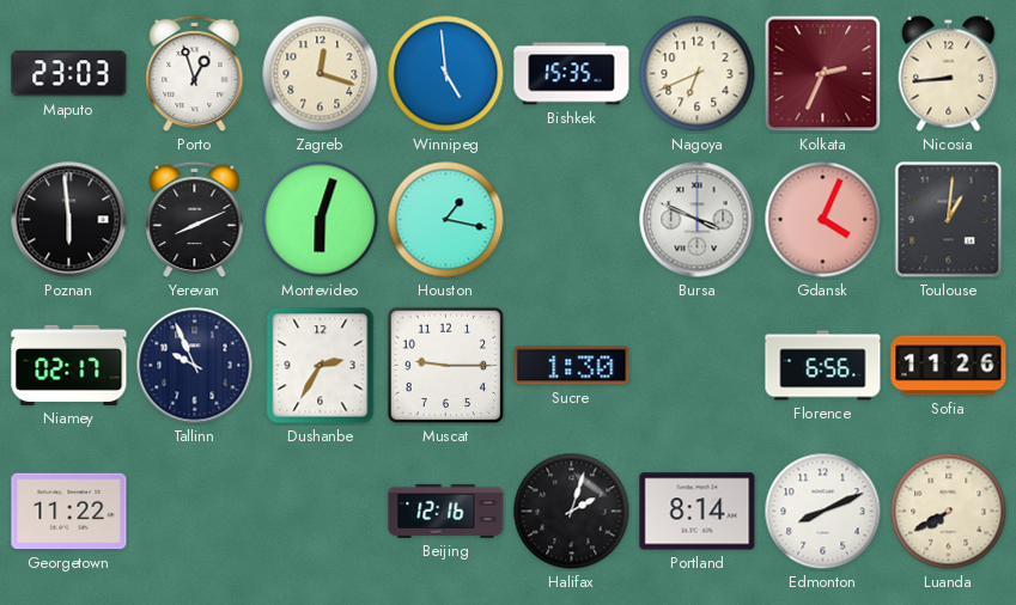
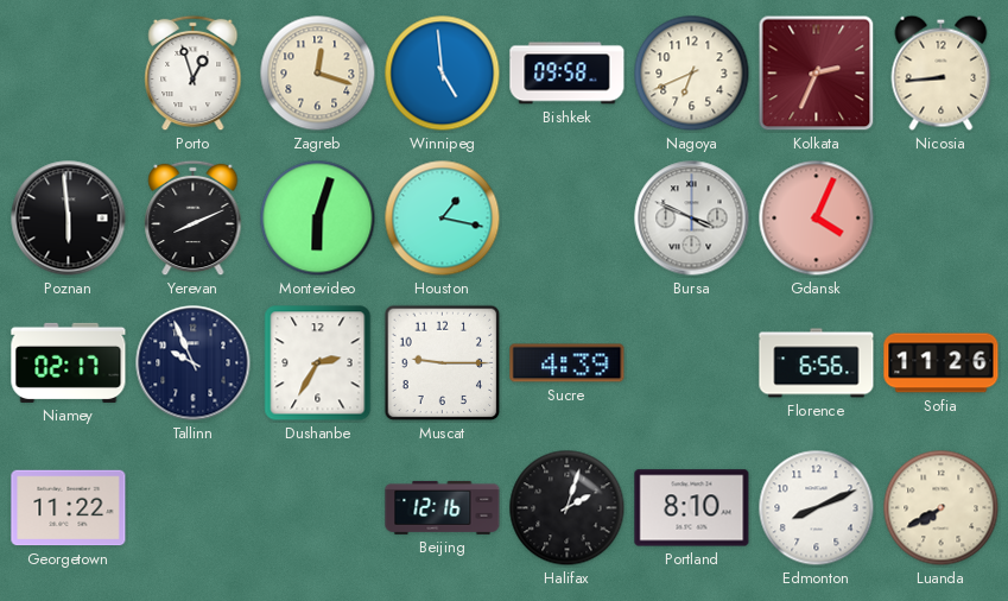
Maputo: 23:03 -> none
Bishkek: 15:35 -> 09:58
Toulouse: 1:01 -> none
Sucre: 1:30 -> 4:39
Portland: 8:14 -> 8:10
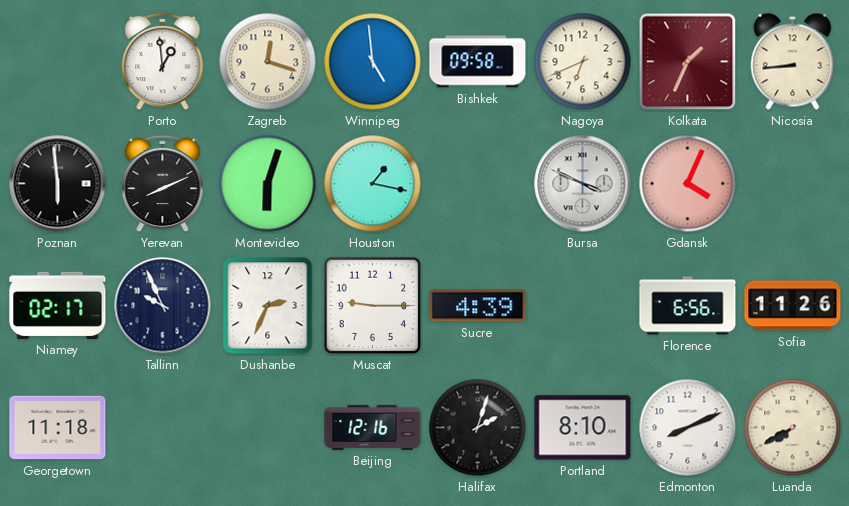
Porto: 12:57 -> 12:59
Kolkata: 2:34 -> 1:34
Dushanbe: 2:35 -> 2:34
Georgetown: 11:22 -> 11:18
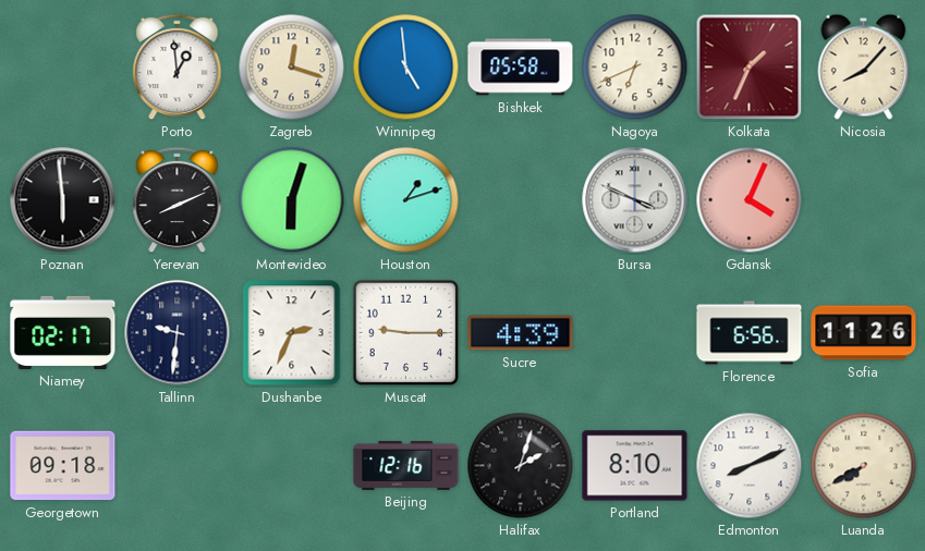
Bishkek: 09:58 -> 05:58
Nicosia: 8:44 -> 8:07
Houston: 1:17 -> 1:12
Tallinn: 9:56 -> 9:31
Georgetown: 11:18 -> 09:18
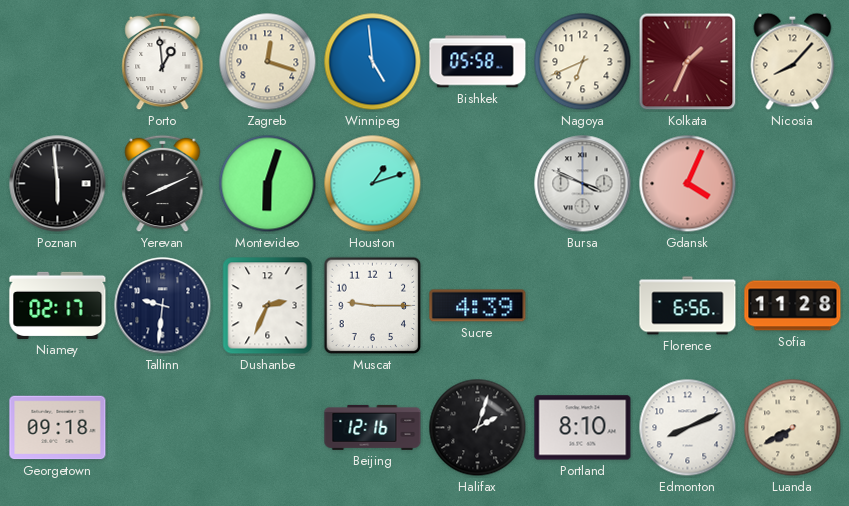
Sofia: 11:26 -> 11:28
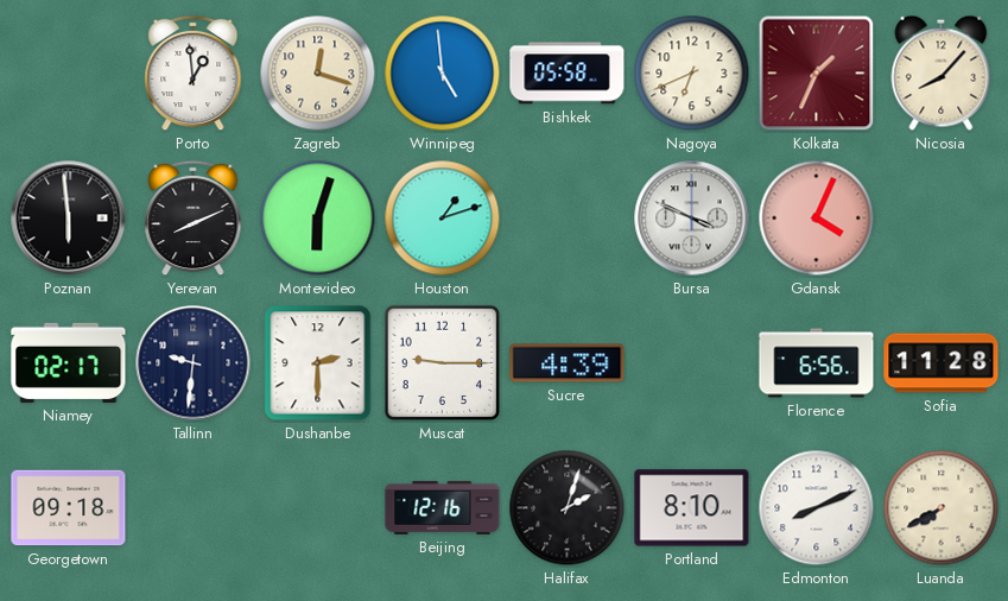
Dushanbe: 2:34 -> 2:30
